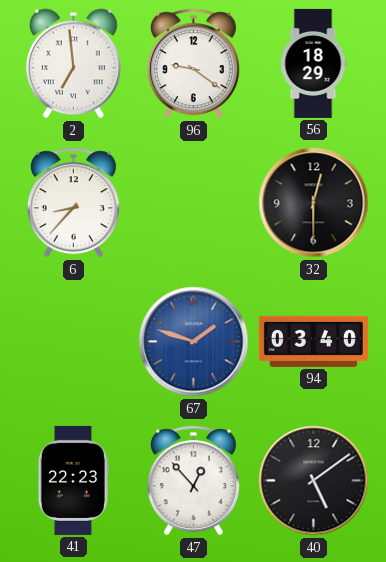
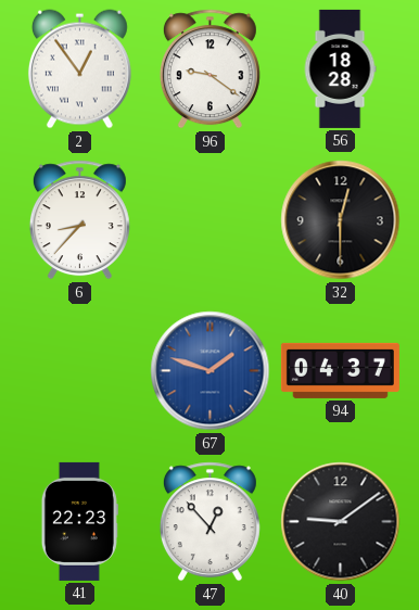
2: 6:59 -> 12:54
56: 18:29 -> 18:28
94: 03:40 -> 04:37
40: 5:09 -> 9:09
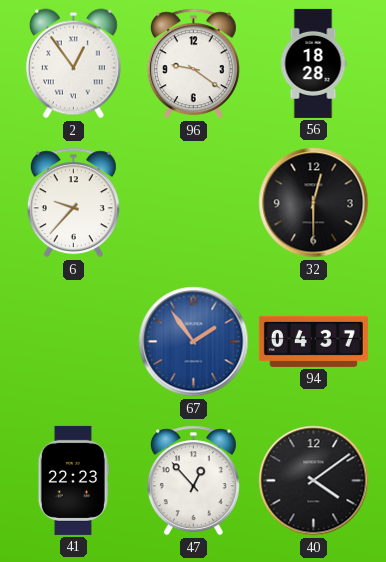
6: 8:37 -> 9:37
67: 1:48 -> 1:54
40: 9:09 -> 4:09
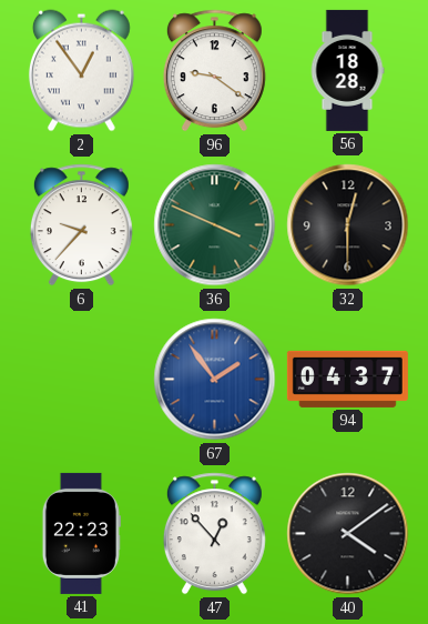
36: none -> 3:49
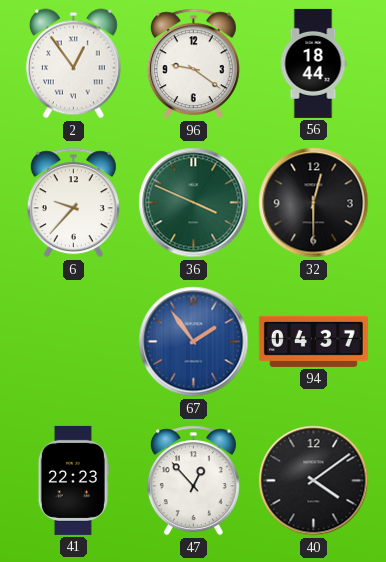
56: 18:28 -> 18:44
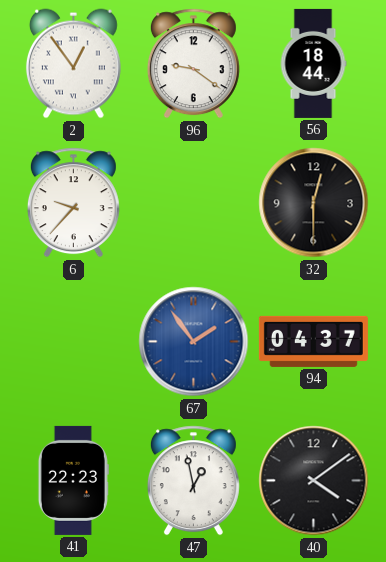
36: 3:49 -> none
47: 12:53 -> 12:58
